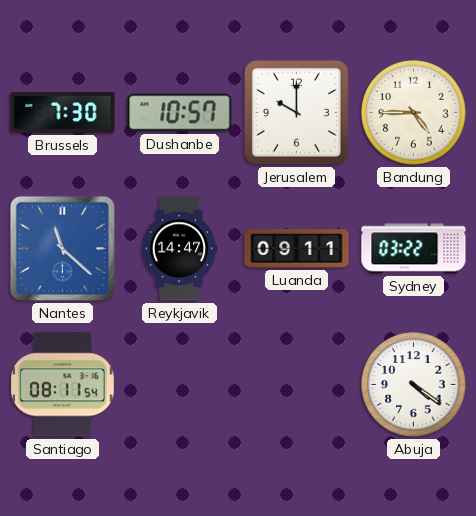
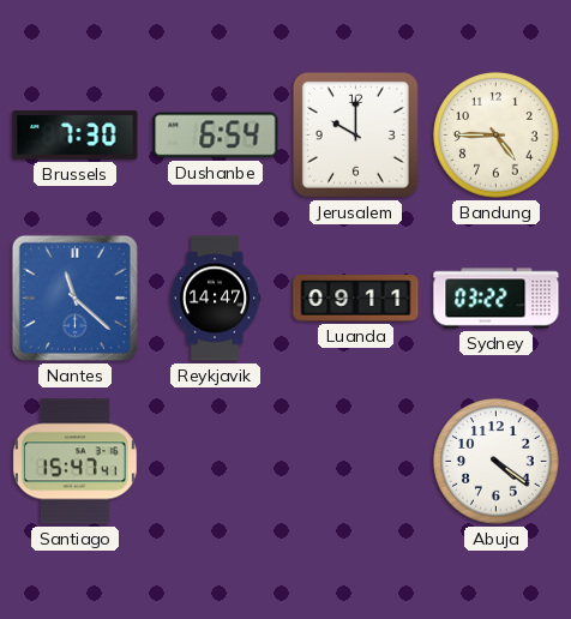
Dushanbe: 10:57 -> 6:54
Santiago: 08:11 -> 15:47
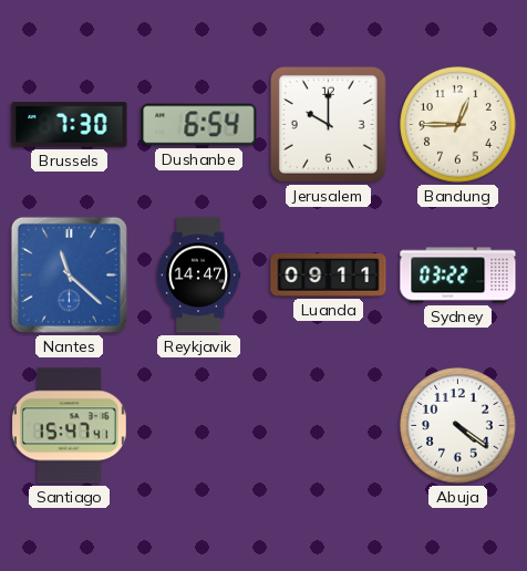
Bandung: 4:45 -> 12:45
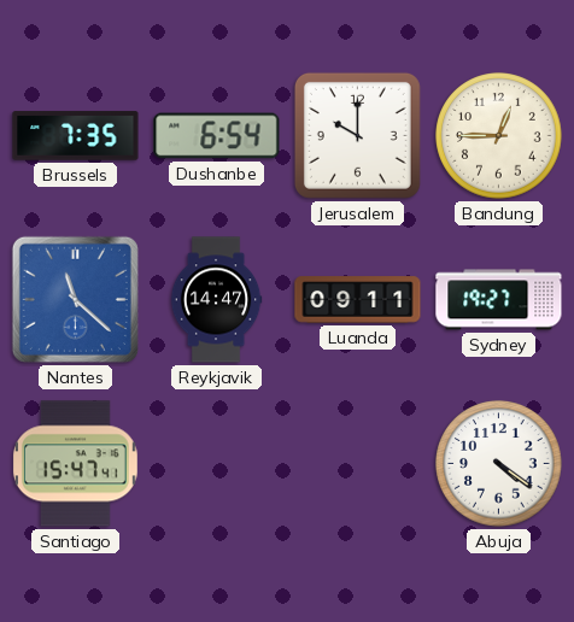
Brussels: 7:30 -> 7:35
Sydney: 03:22 -> 19:27
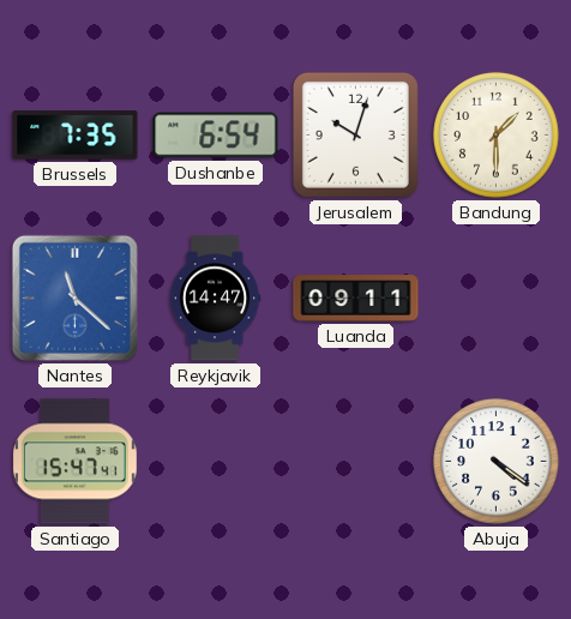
Jerusalem: 10:00 -> 10:03
Bandung: 12:45 -> 1:30
Sydney: 19:27 -> none
